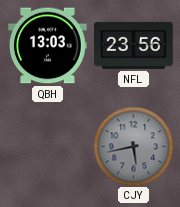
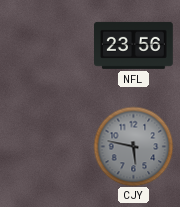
QBH: 13:03 -> none
CJY: 5:43 -> 5:47
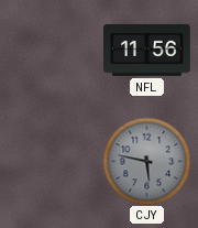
NFL: 23:56 -> 11:56
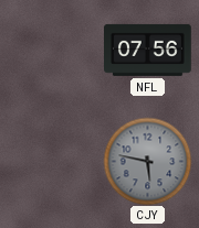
NFL: 11:56 -> 07:56
